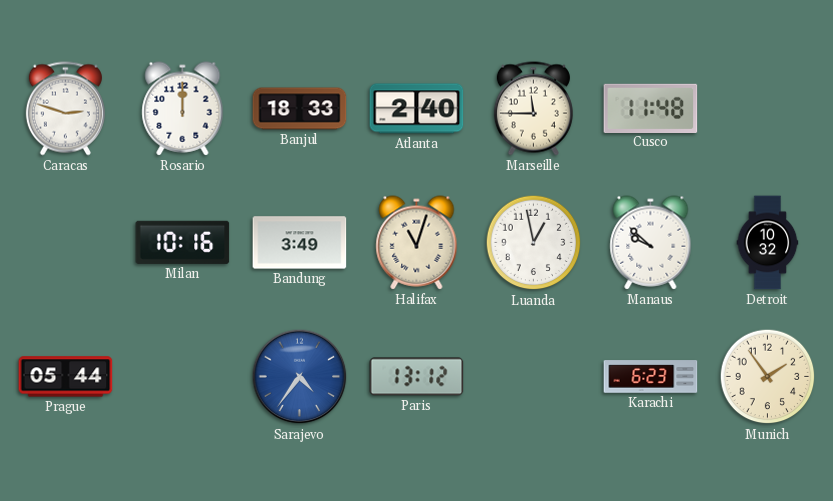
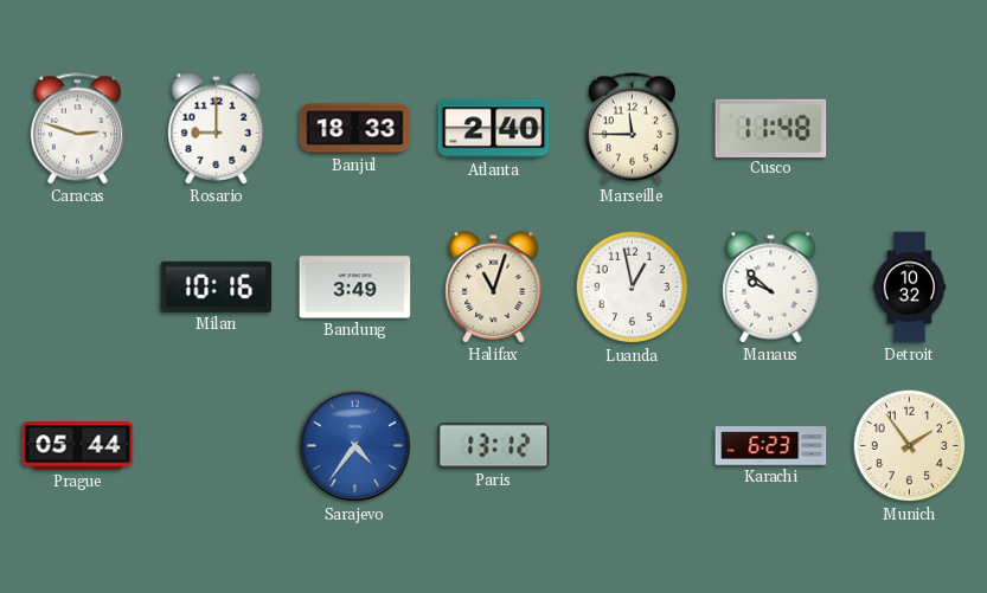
Rosario: 12:00 -> 9:00
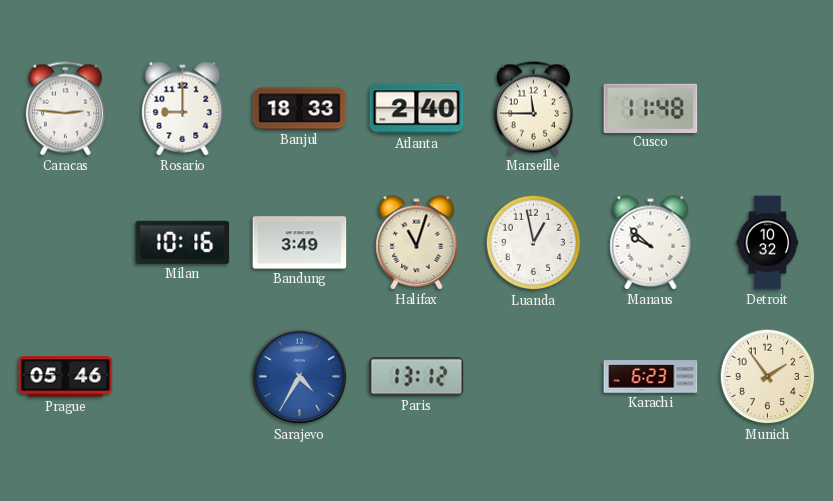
Caracas: 2:48 -> 2:46
Prague: 05:44 -> 05:46
Sarajevo: 4:36 -> 4:35
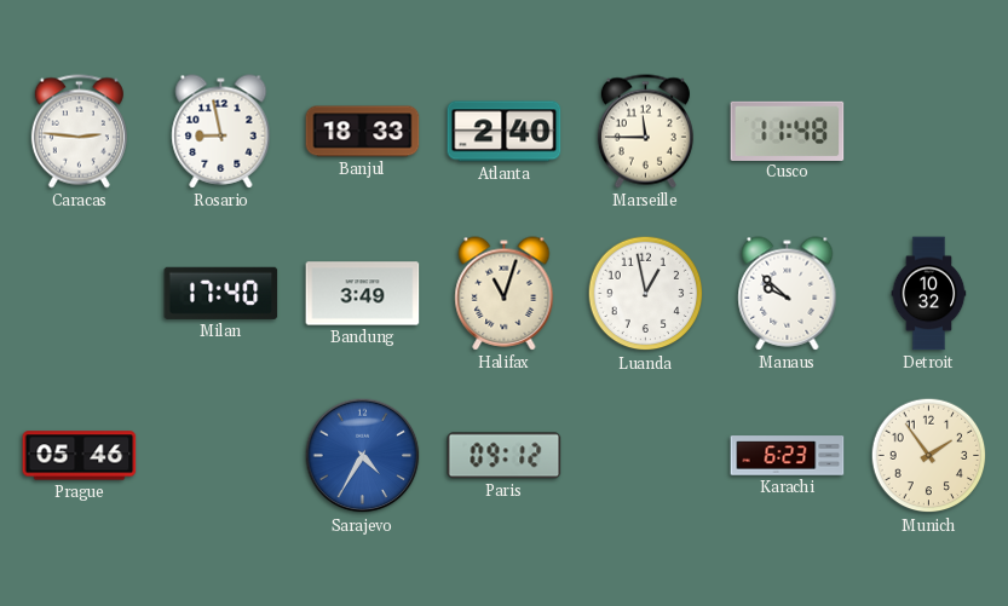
Rosario: 9:00 -> 8:58
Milan: 10:16 -> 17:40
Paris: 13:12 -> 09:12
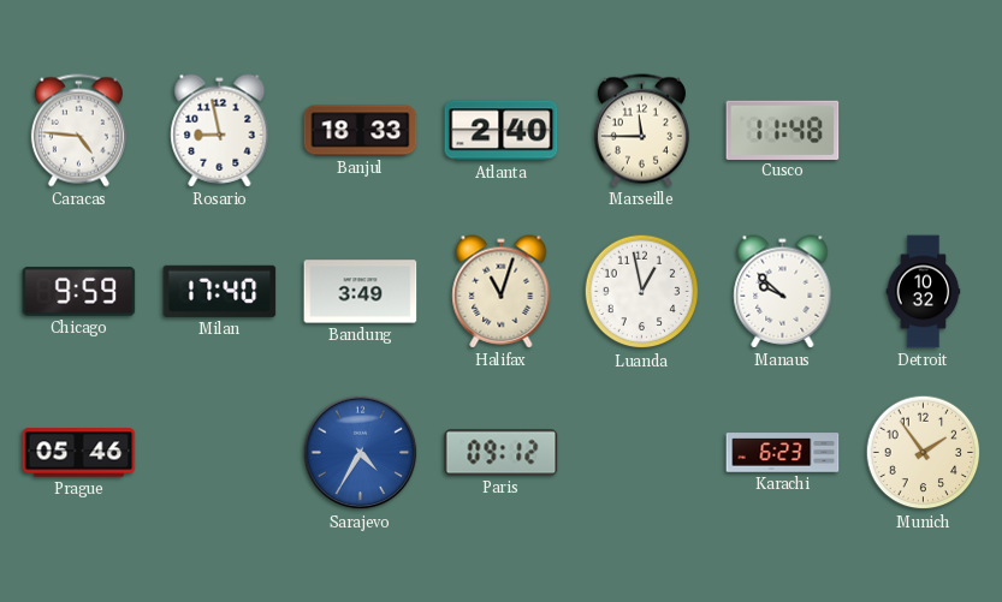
Caracas: 2:46 -> 4:46
Chicago: none -> 9:59
